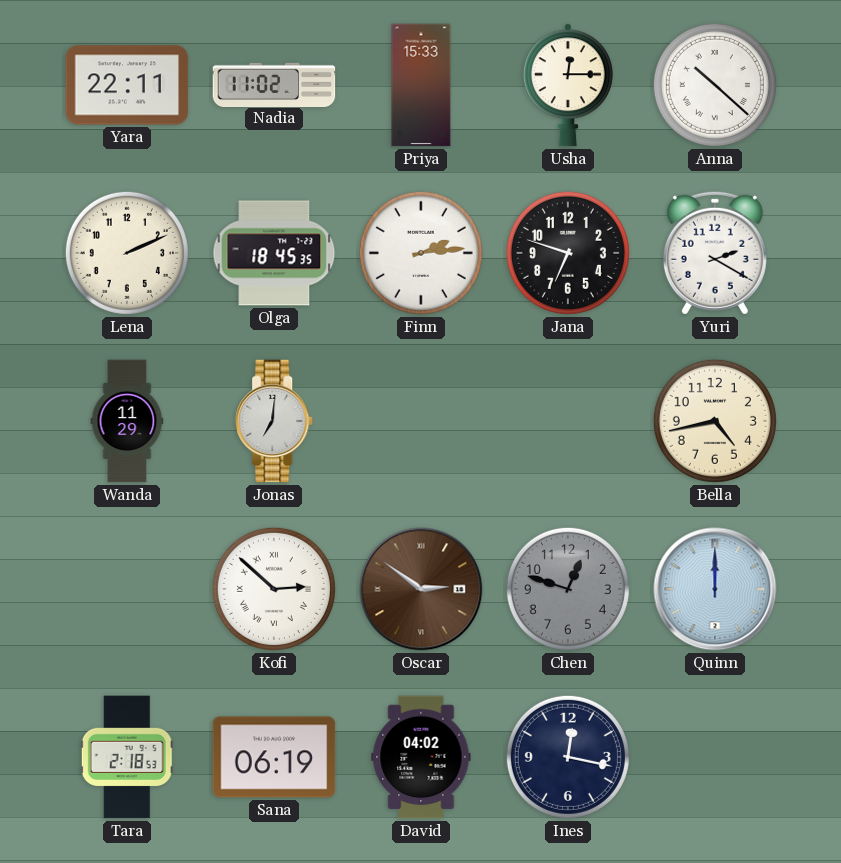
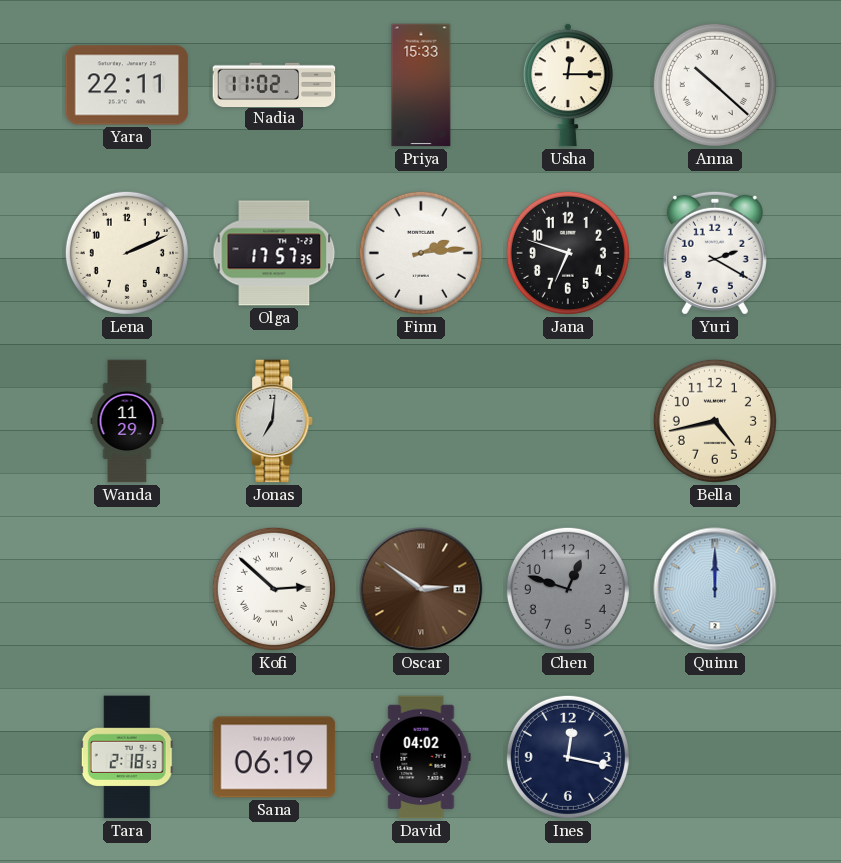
Olga: 18:45 -> 17:57
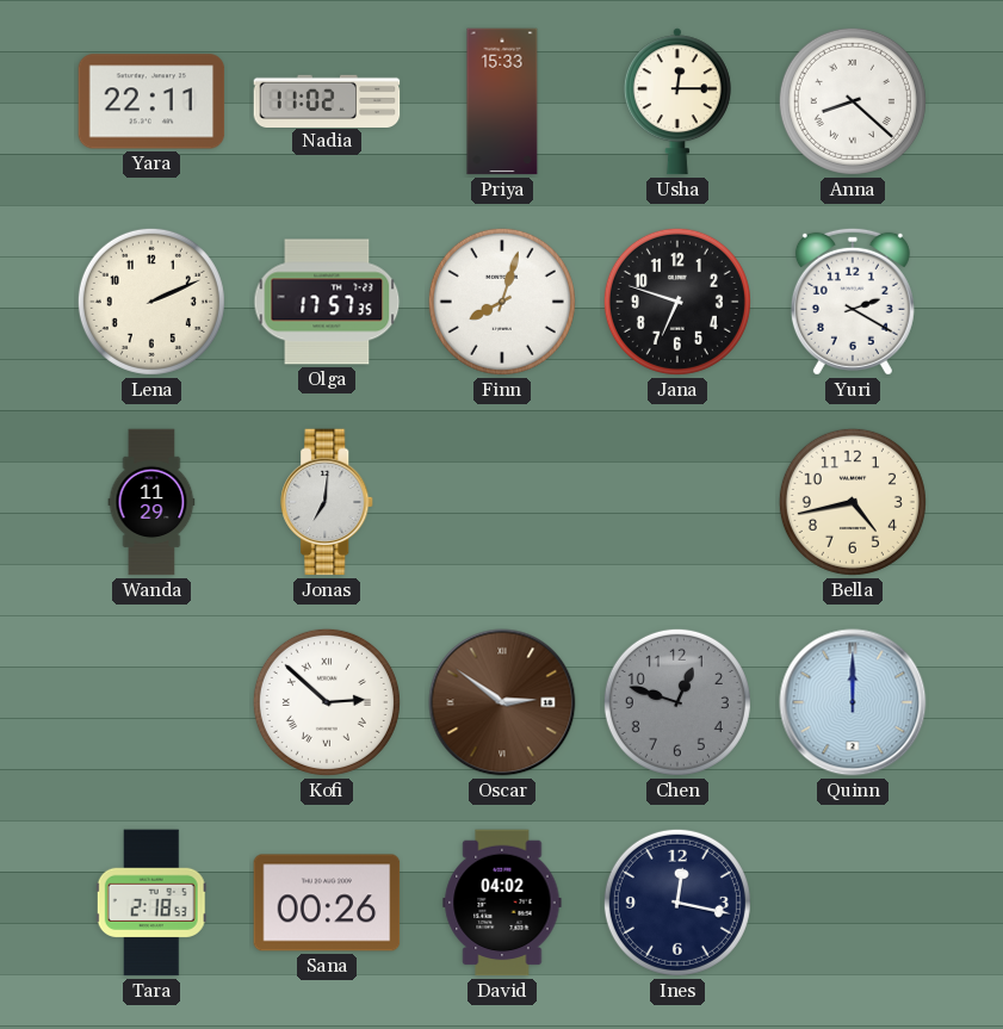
Anna: 10:22 -> 8:22
Finn: 2:14 -> 8:03
Sana: 06:19 -> 00:26
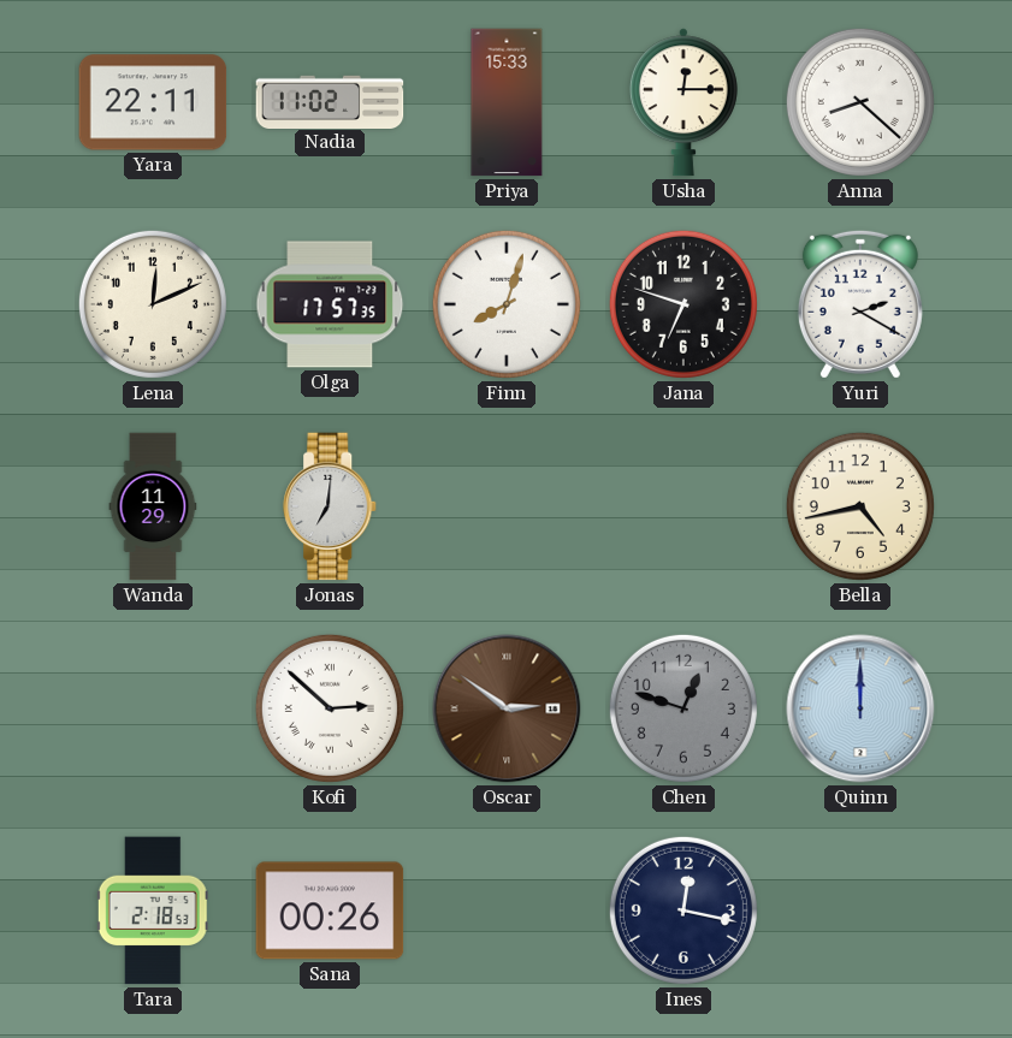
Lena: 2:11 -> 12:11
David: 04:02 -> none
